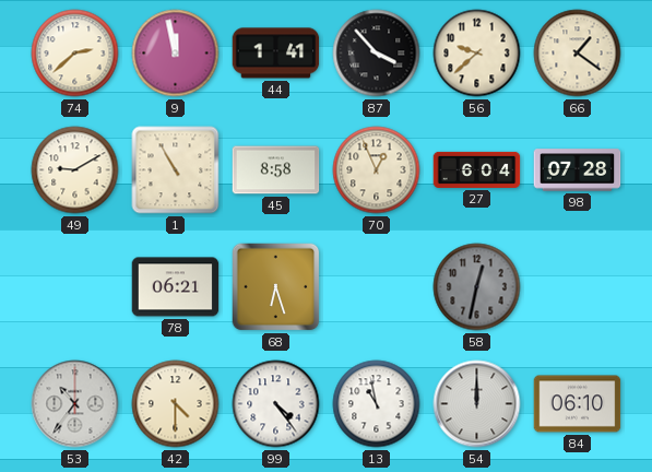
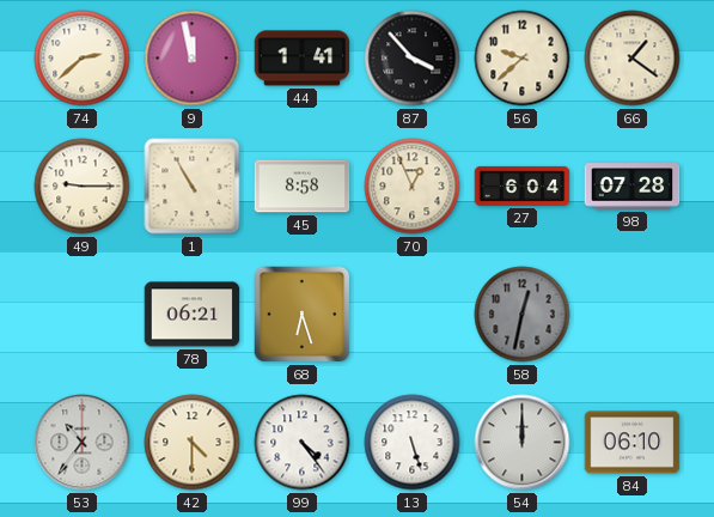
49: 9:10 -> 9:15
13: 10:58 -> 5:27
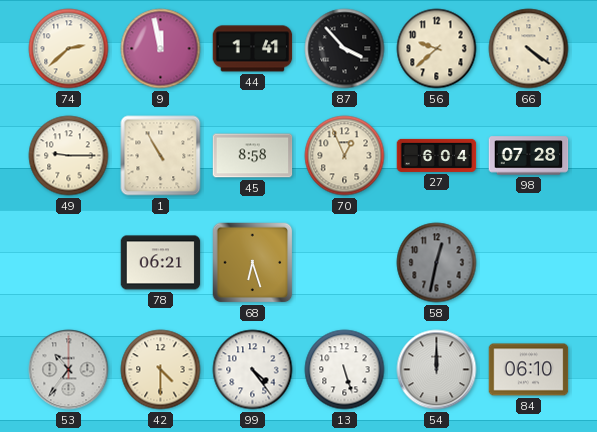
66: 1:21 -> 4:21
